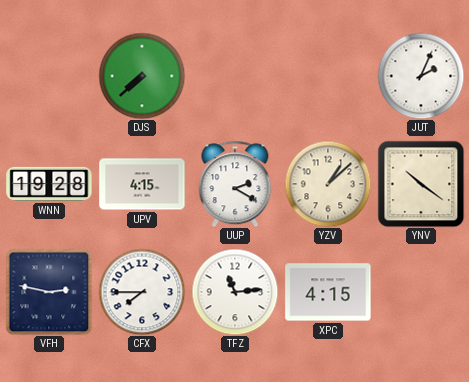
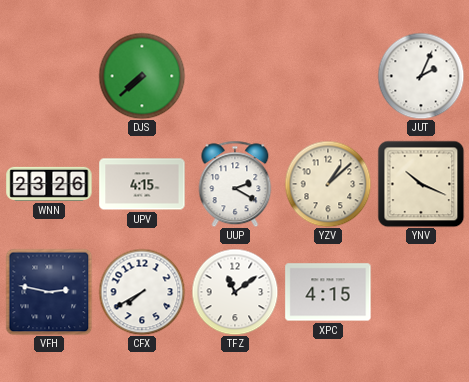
WNN: 19:28 -> 23:26
YNV: 10:21 -> 10:19
CFX: 7:45 -> 7:40
TFZ: 11:14 -> 11:09
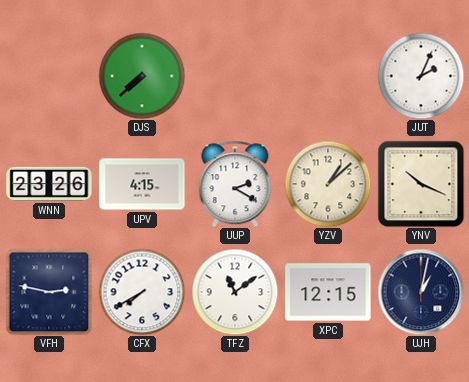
XPC: 4:15 -> 12:15
UJH: none -> 1:02
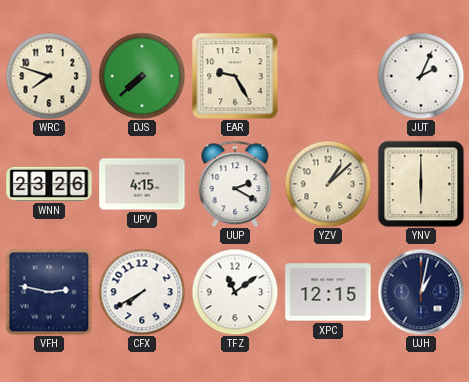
WRC: none -> 7:48
EAR: none -> 9:25
YNV: 10:19 -> 6:00
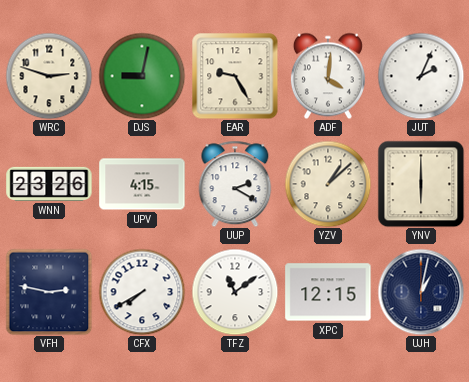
WRC: 7:48 -> 2:48
DJS: 7:38 -> 9:02
ADF: none -> 4:01
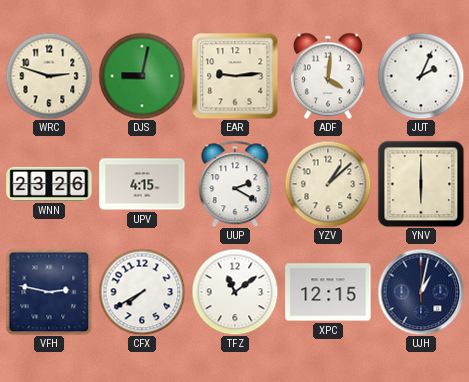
EAR: 9:25 -> 9:14
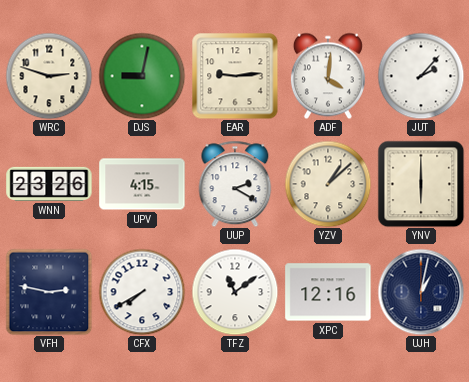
JUT: 2:04 -> 2:07
XPC: 12:15 -> 12:16
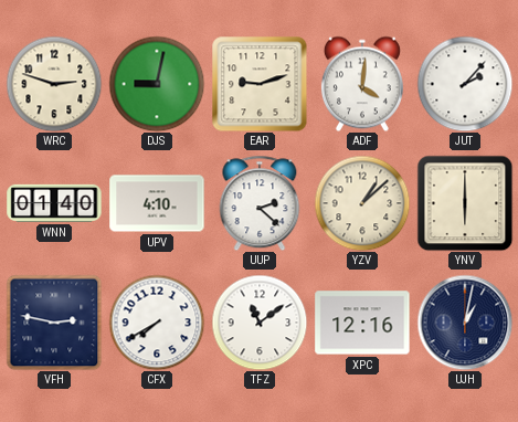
EAR: 9:14 -> 9:12
WNN: 23:26 -> 01:40
UPV: 4:15 -> 4:10
UUP: 2:20 -> 2:22
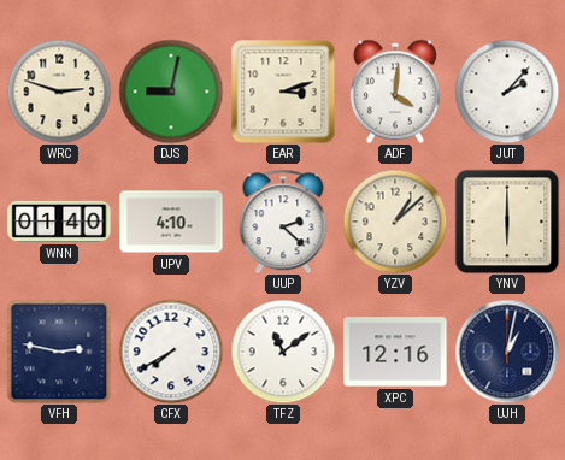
EAR: 9:12 -> 3:12
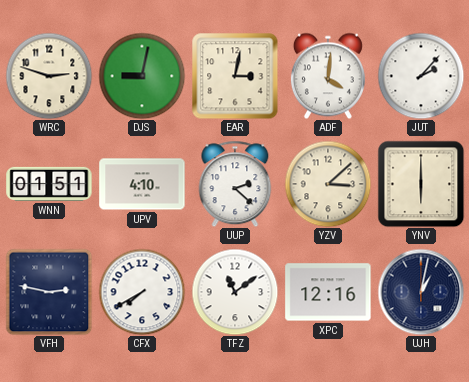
EAR: 3:12 -> 3:02
WNN: 01:40 -> 01:51
YZV: 1:08 -> 3:08
